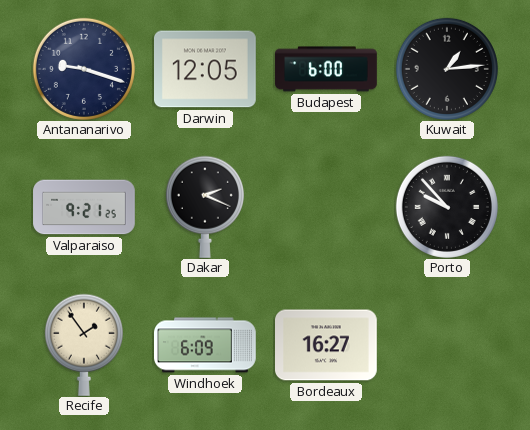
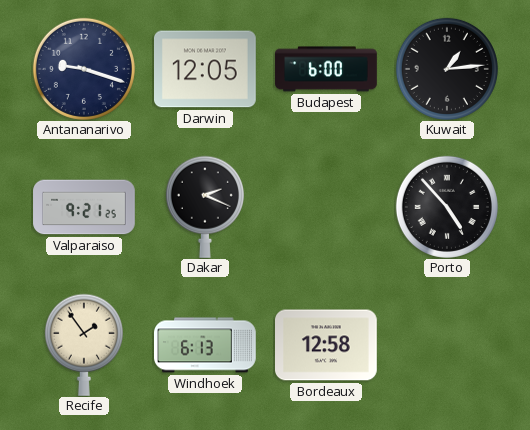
Porto: 9:53 -> 4:53
Windhoek: 6:09 -> 6:13
Bordeaux: 16:27 -> 12:58
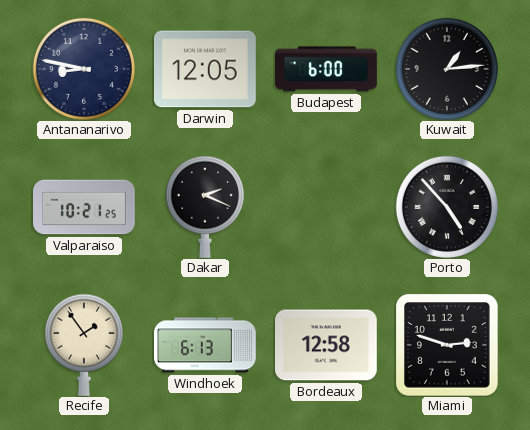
Antananarivo: 9:18 -> 8:47
Valparaiso: 9:21 -> 10:21
Miami: none -> 2:48
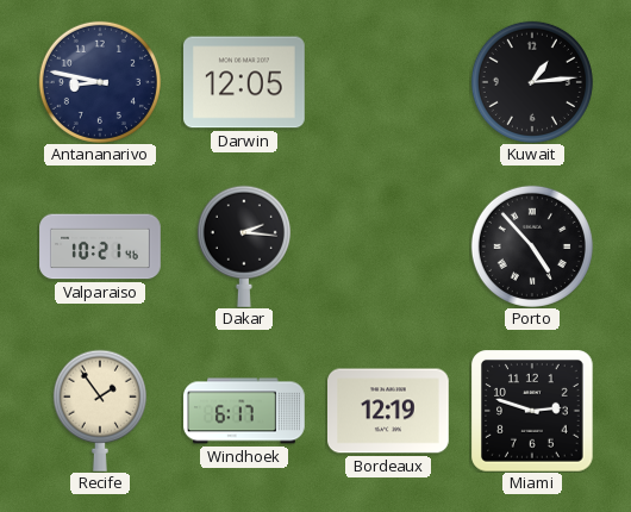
Budapest: 6:00 -> none
Valparaiso: 10:21:25 -> 10:21:46
Dakar: 2:19 -> 2:16
Windhoek: 6:13 -> 6:17
Bordeaux: 12:58 -> 12:19
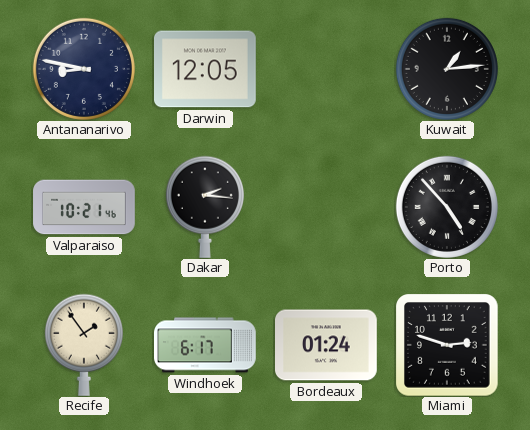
Bordeaux: 12:19 -> 01:24
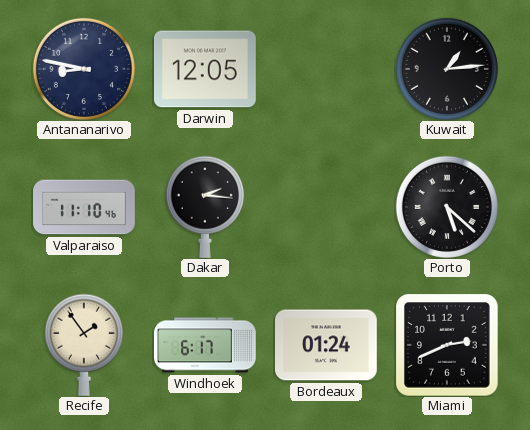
Valparaiso: 10:21 -> 11:10
Porto: 4:53 -> 5:22
Miami: 2:48 -> 2:41
